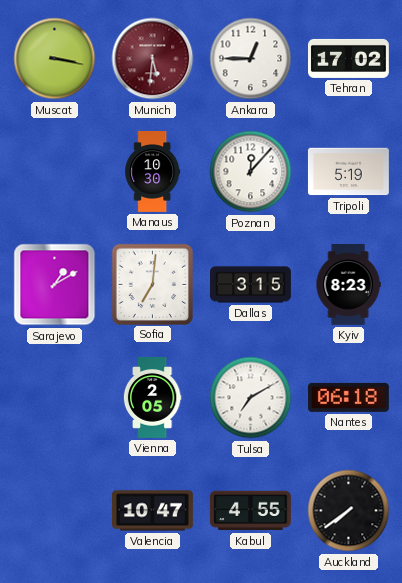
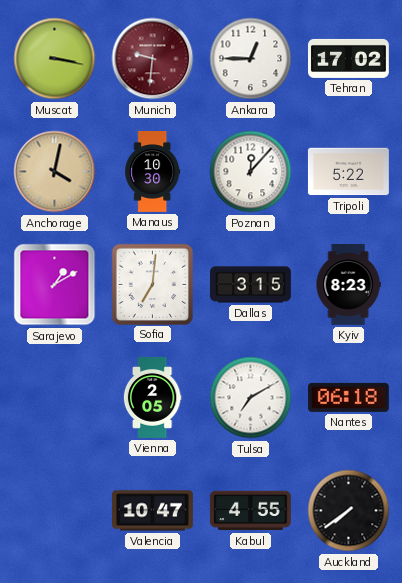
Munich: 5:31 -> 9:31
Anchorage: none -> 4:02
Tripoli: 5:19 -> 5:22
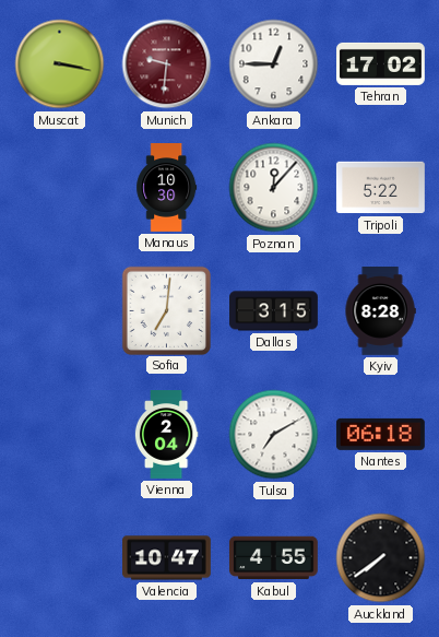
Anchorage: 4:02 -> none
Sarajevo: 1:10 -> none
Kyiv: 8:23 -> 8:28
Vienna: 2:05 -> 2:04
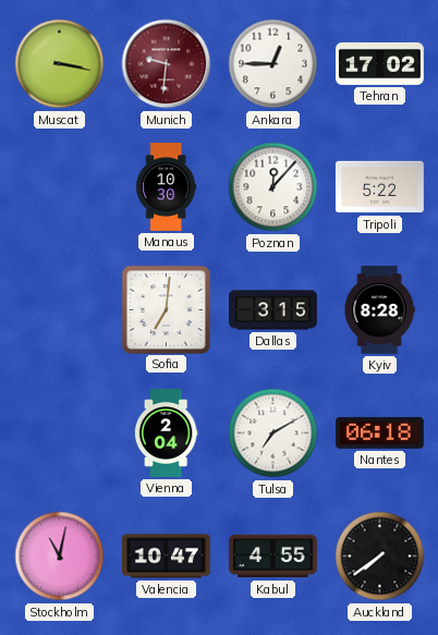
Stockholm: none -> 11:02
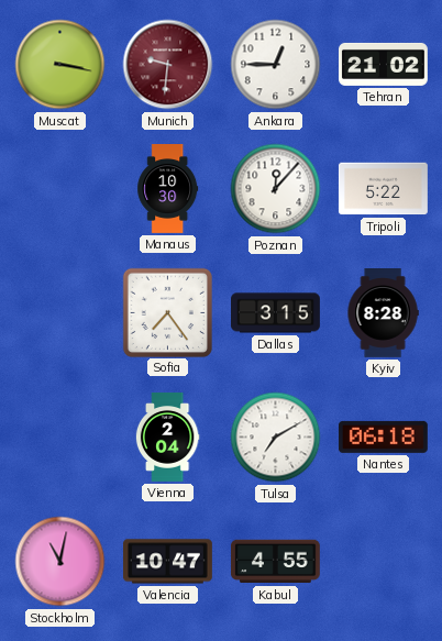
Tehran: 17:02 -> 21:02
Sofia: 7:01 -> 7:24
Auckland: 7:39 -> none
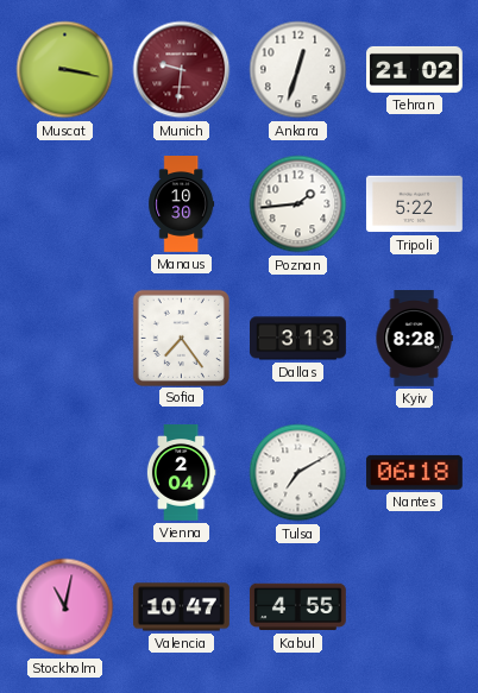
Ankara: 12:45 -> 12:33
Poznan: 12:07 -> 1:44
Dallas: 3:15 -> 3:13
